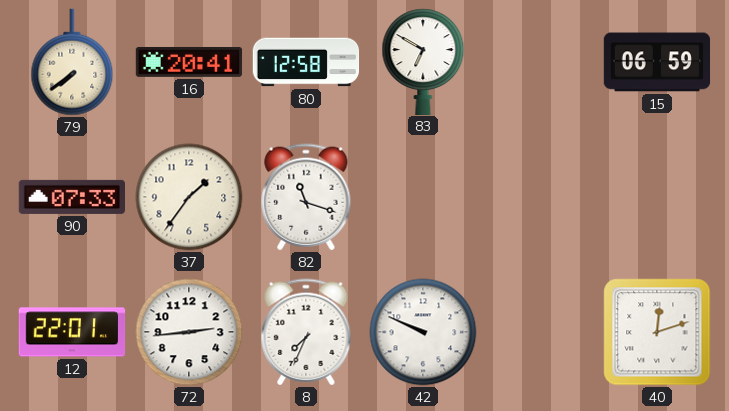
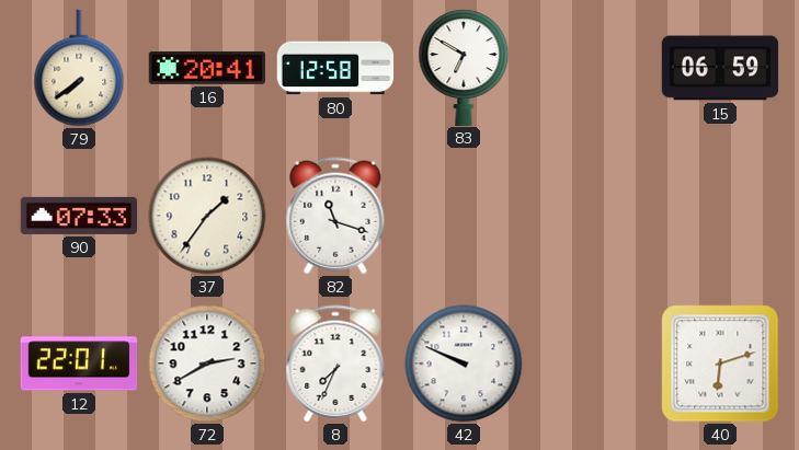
72: 2:44 -> 2:40
40: 12:12 -> 6:12
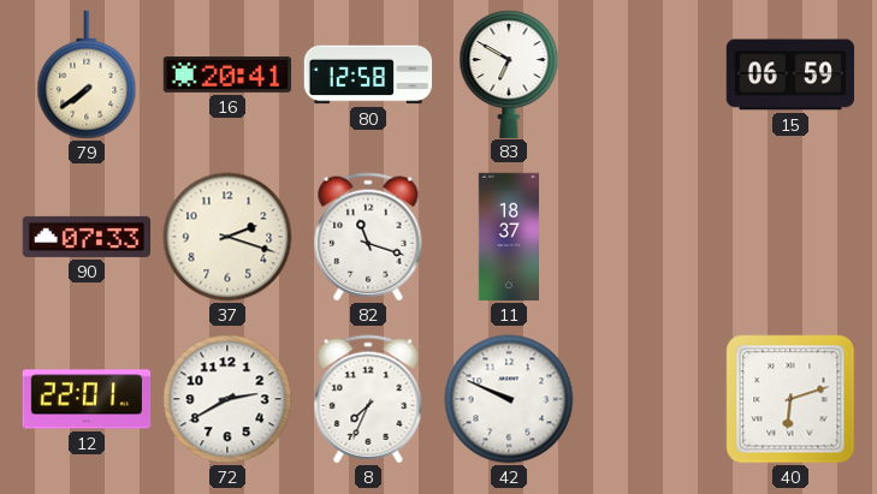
37: 1:36 -> 2:18
11: none -> 18:37
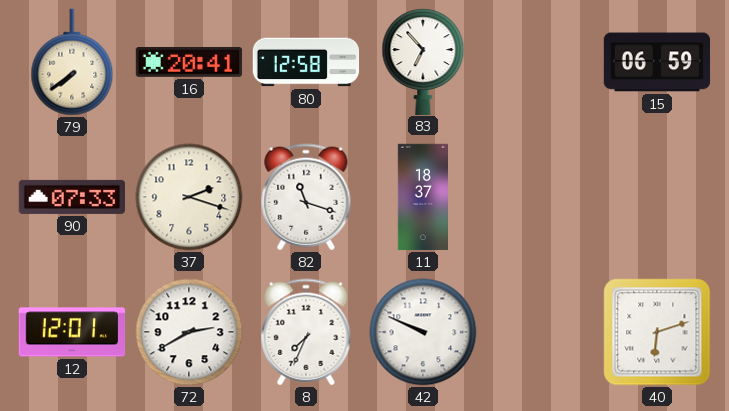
83: 6:50 -> 6:53
12: 22:01 -> 12:01
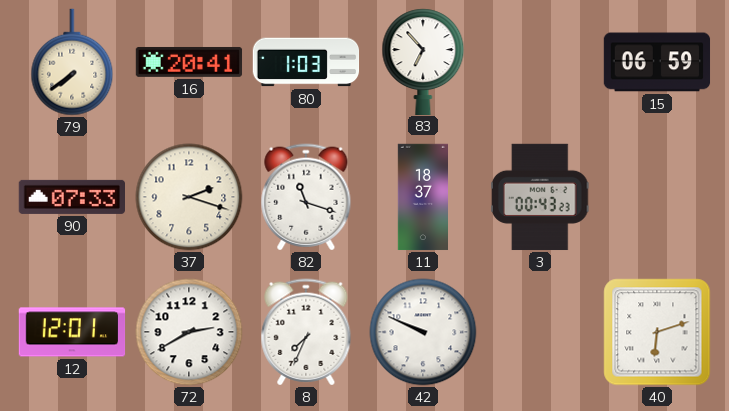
80: 12:58 -> 1:03
3: none -> 00:43
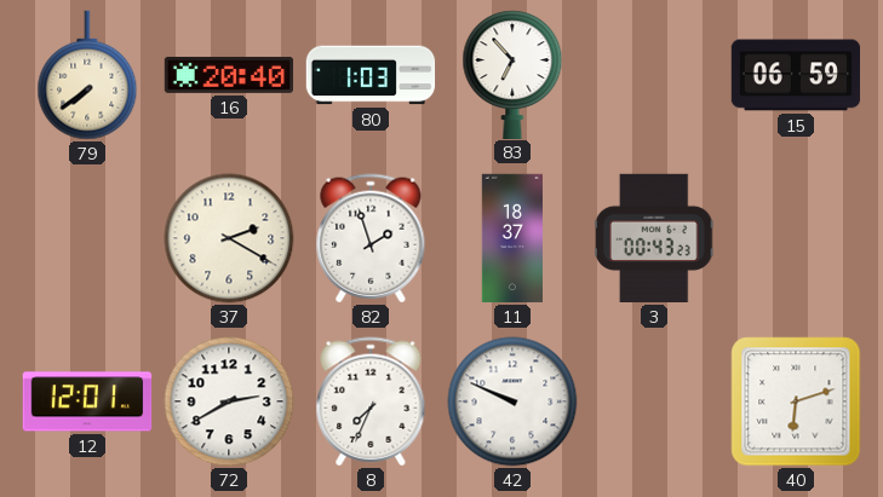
16: 20:41 -> 20:40
90: 07:33 -> none
37: 2:18 -> 2:20
82: 11:18 -> 1:57
